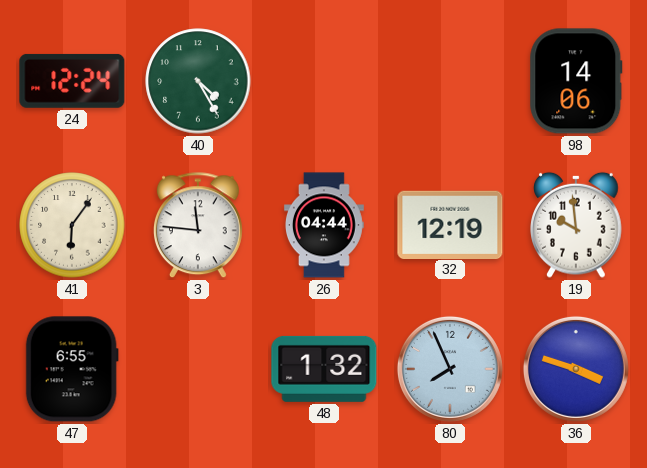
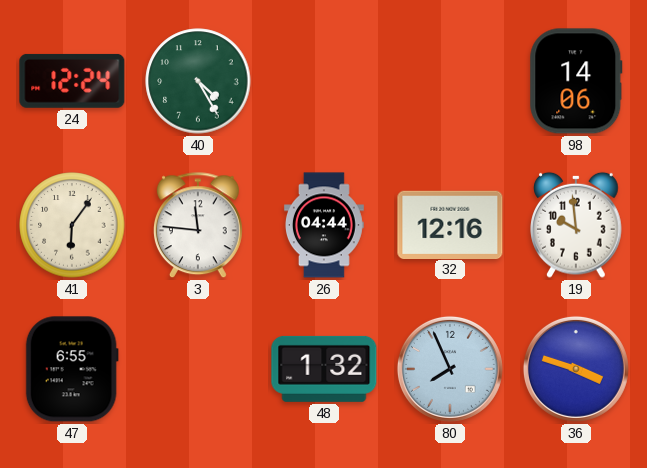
32: 12:19 -> 12:16
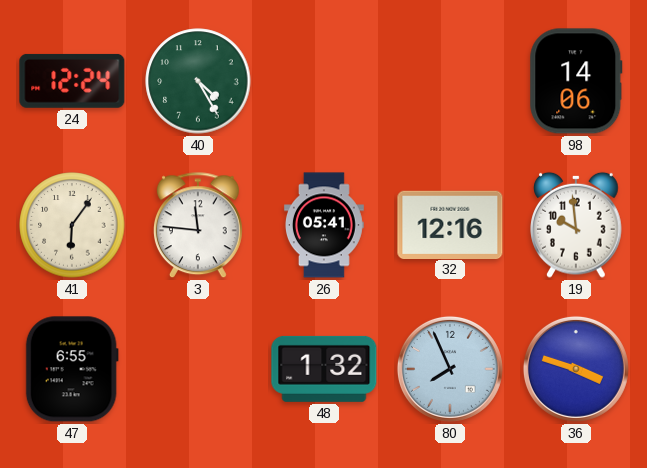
26: 04:44 -> 05:41
